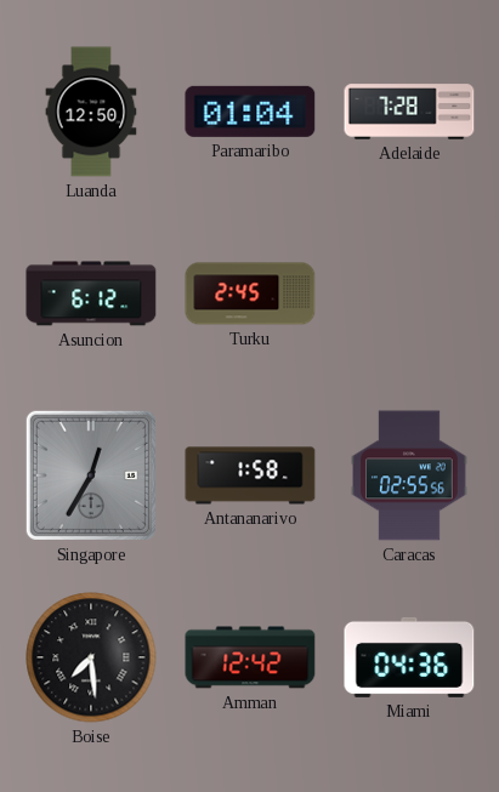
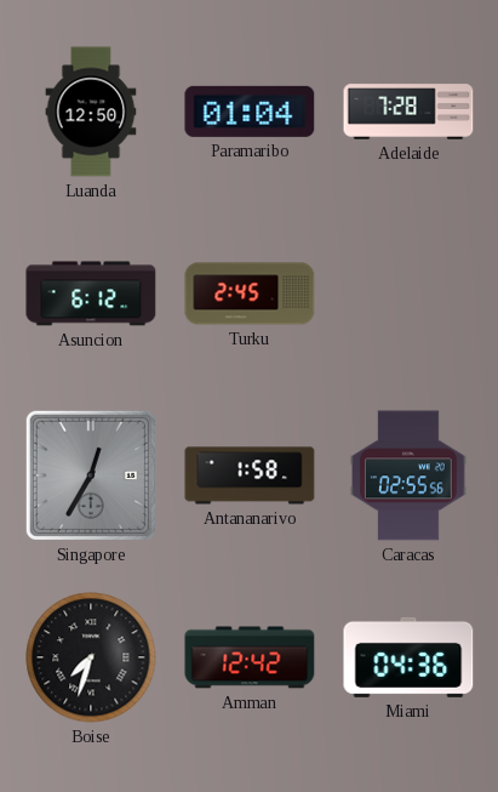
Boise: 7:29 -> 7:33
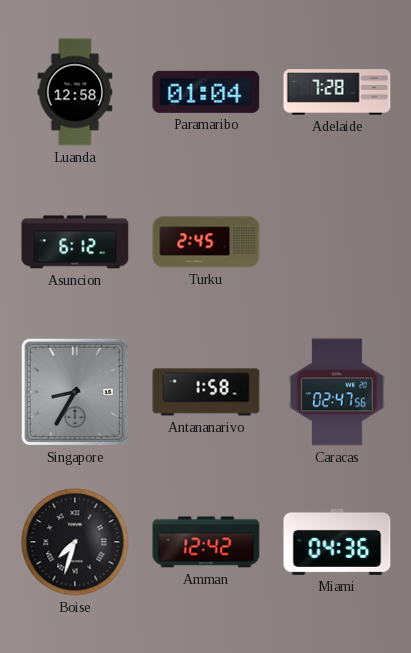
Luanda: 12:50 -> 12:58
Singapore: 12:35 -> 8:35
Caracas: 02:55 -> 02:47
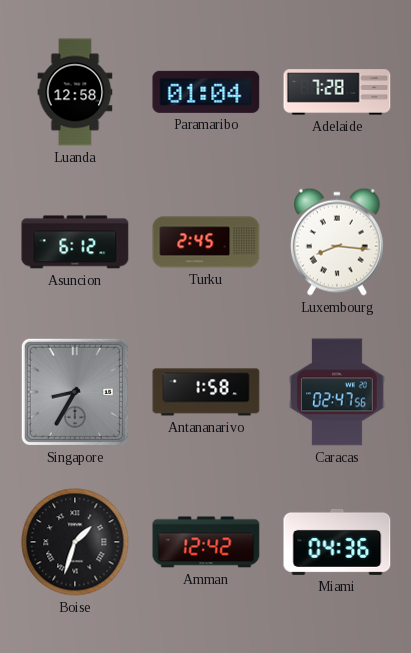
Luxembourg: none -> 8:16
Boise: 7:33 -> 1:33
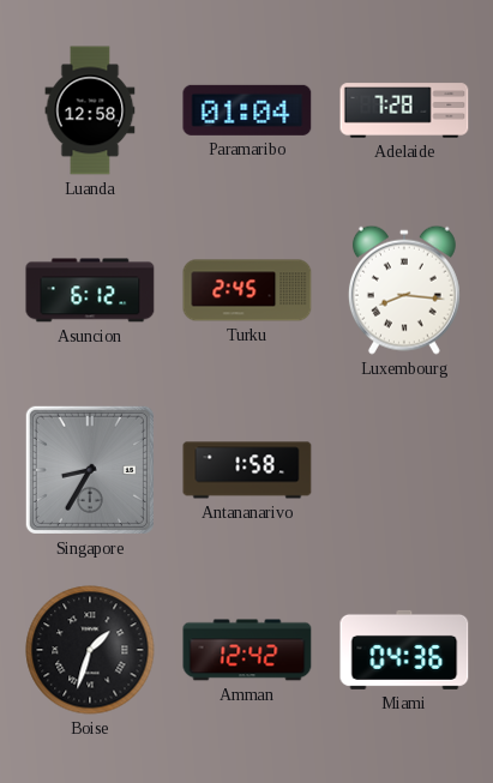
Caracas: 02:47 -> none
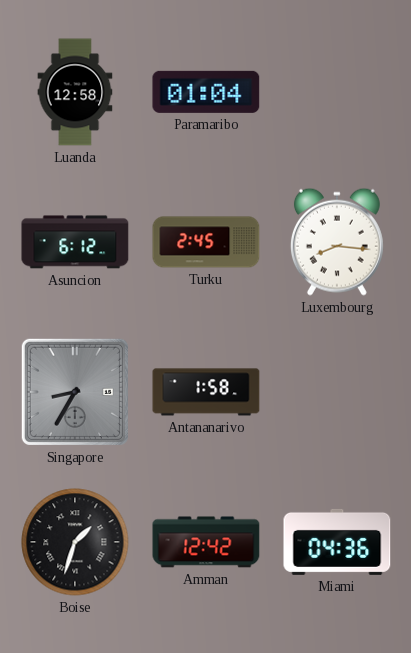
Adelaide: 7:28 -> none
